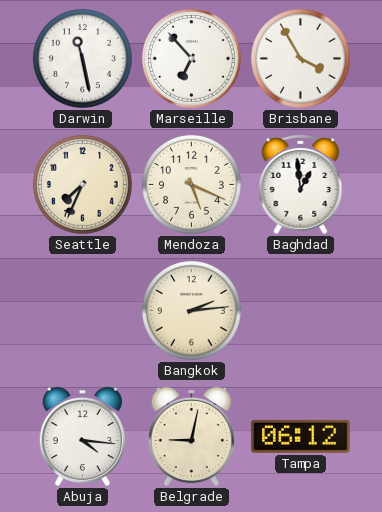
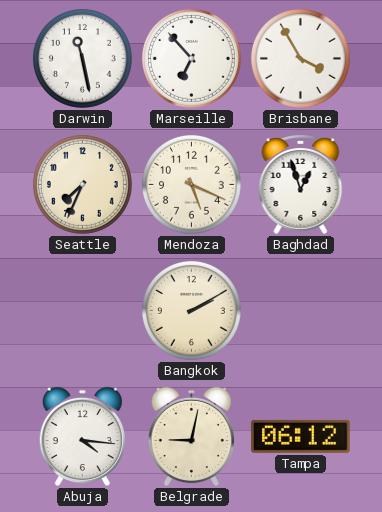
Baghdad: 12:59 -> 12:57
Bangkok: 2:14 -> 2:10
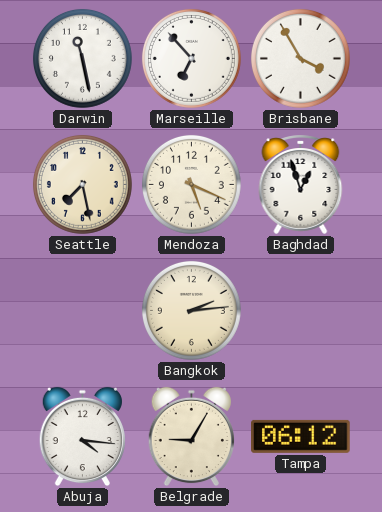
Seattle: 7:34 -> 7:28
Bangkok: 2:10 -> 2:14
Belgrade: 9:02 -> 9:05
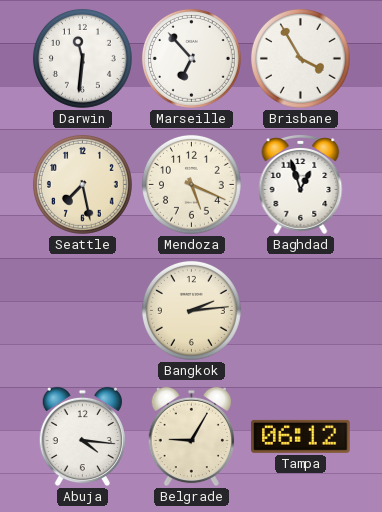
Darwin: 11:28 -> 11:31
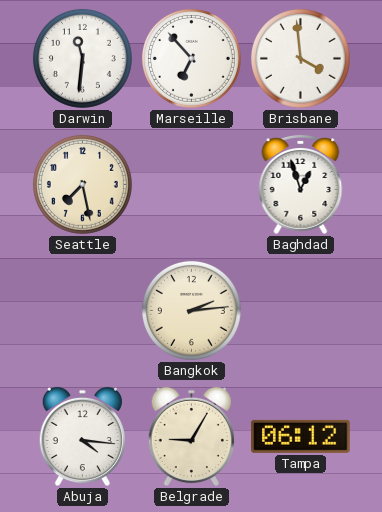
Brisbane: 3:55 -> 3:59
Mendoza: 5:19 -> none
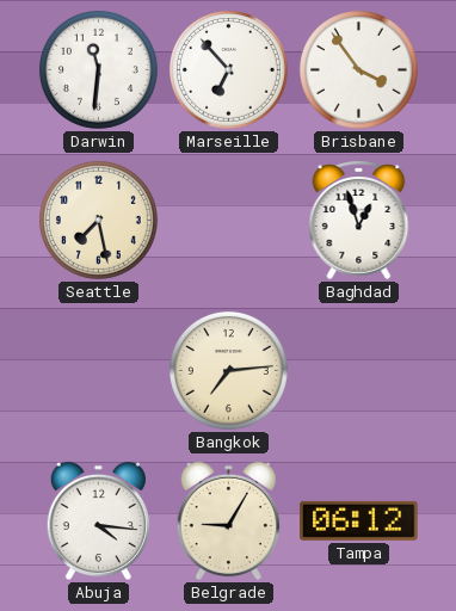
Brisbane: 3:59 -> 3:54
Bangkok: 2:14 -> 7:14
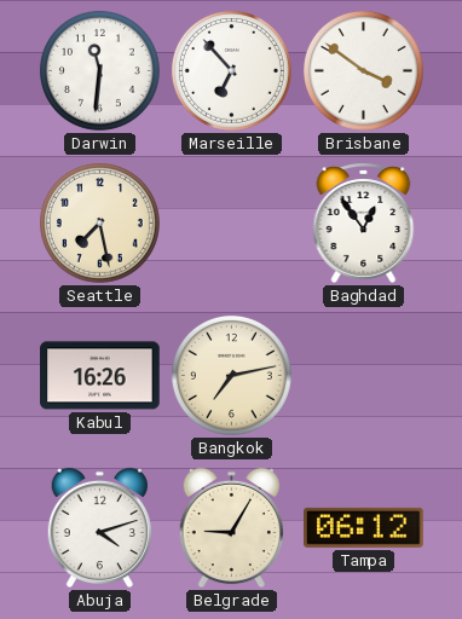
Brisbane: 3:54 -> 3:51
Baghdad: 12:57 -> 12:54
Kabul: none -> 16:26
Bangkok: 7:14 -> 7:13
Abuja: 4:16 -> 4:12
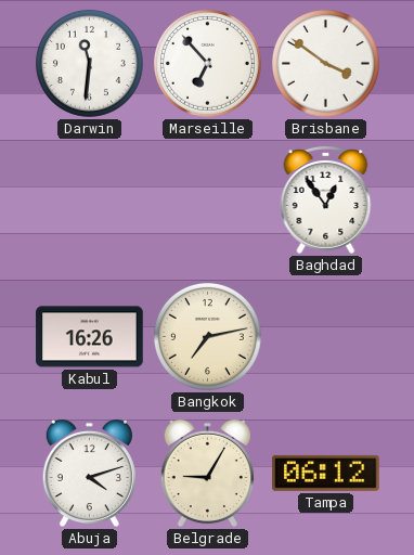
Seattle: 7:28 -> none
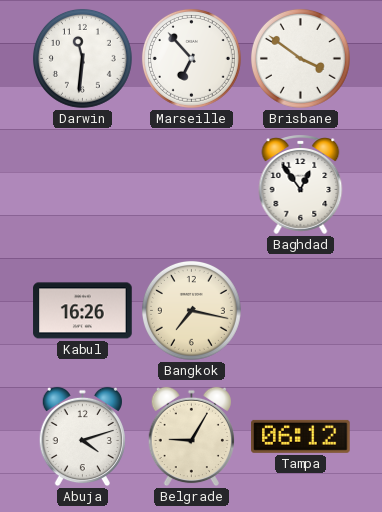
Bangkok: 7:13 -> 7:17
